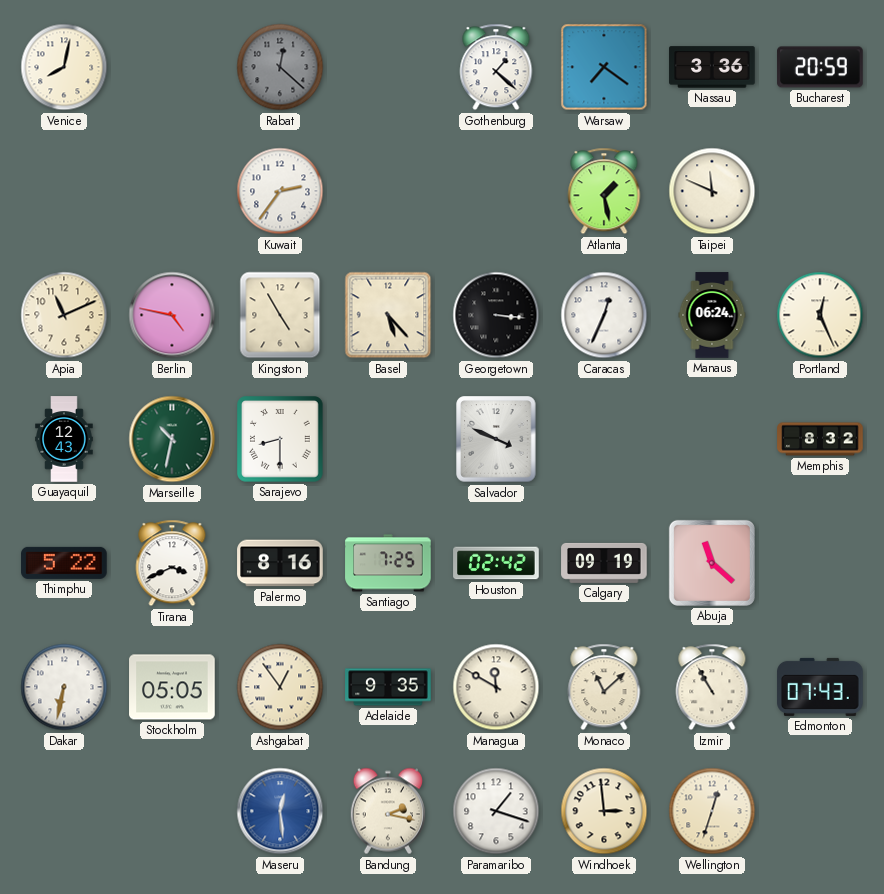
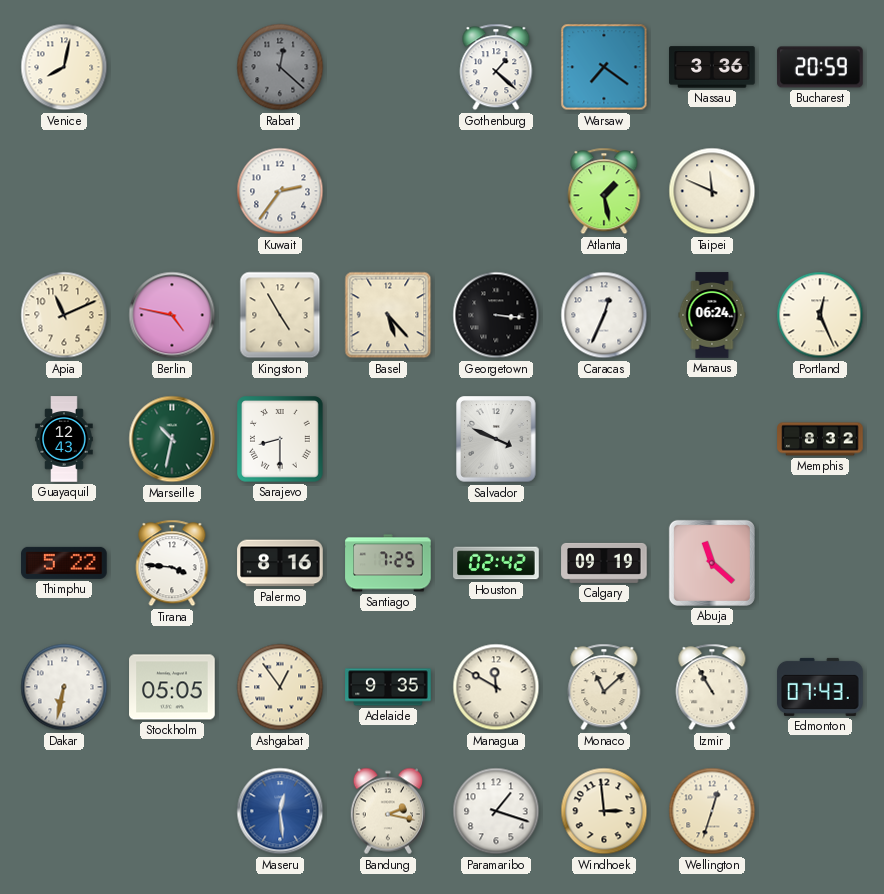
Tirana: 3:41 -> 3:46
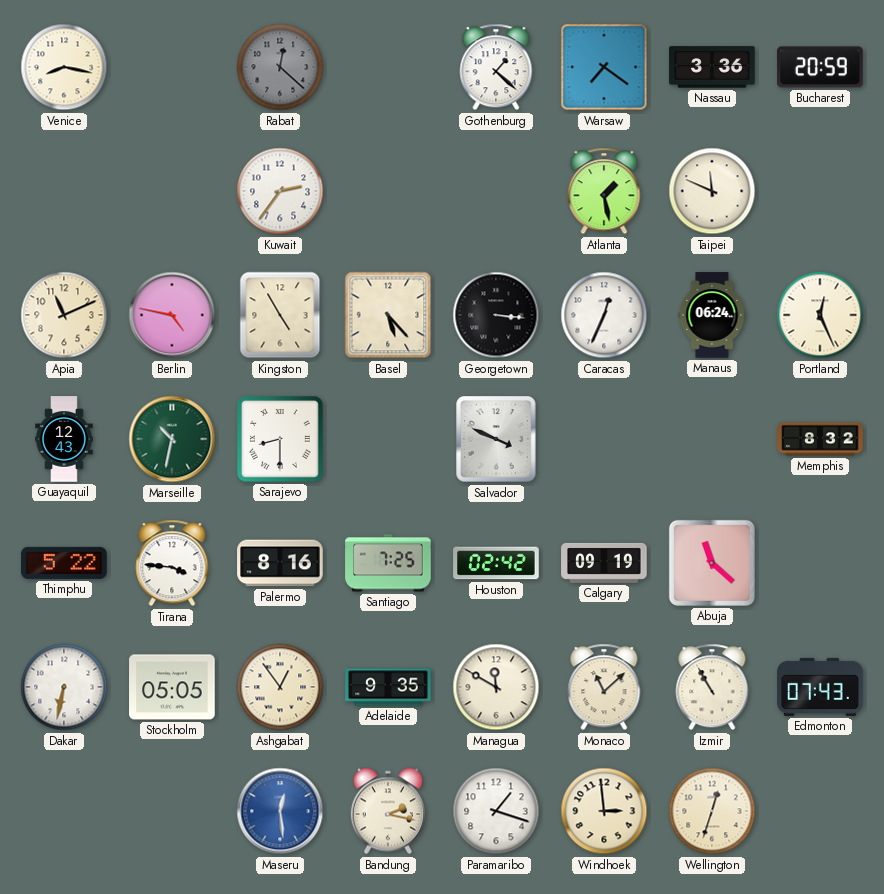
Venice: 8:02 -> 8:17
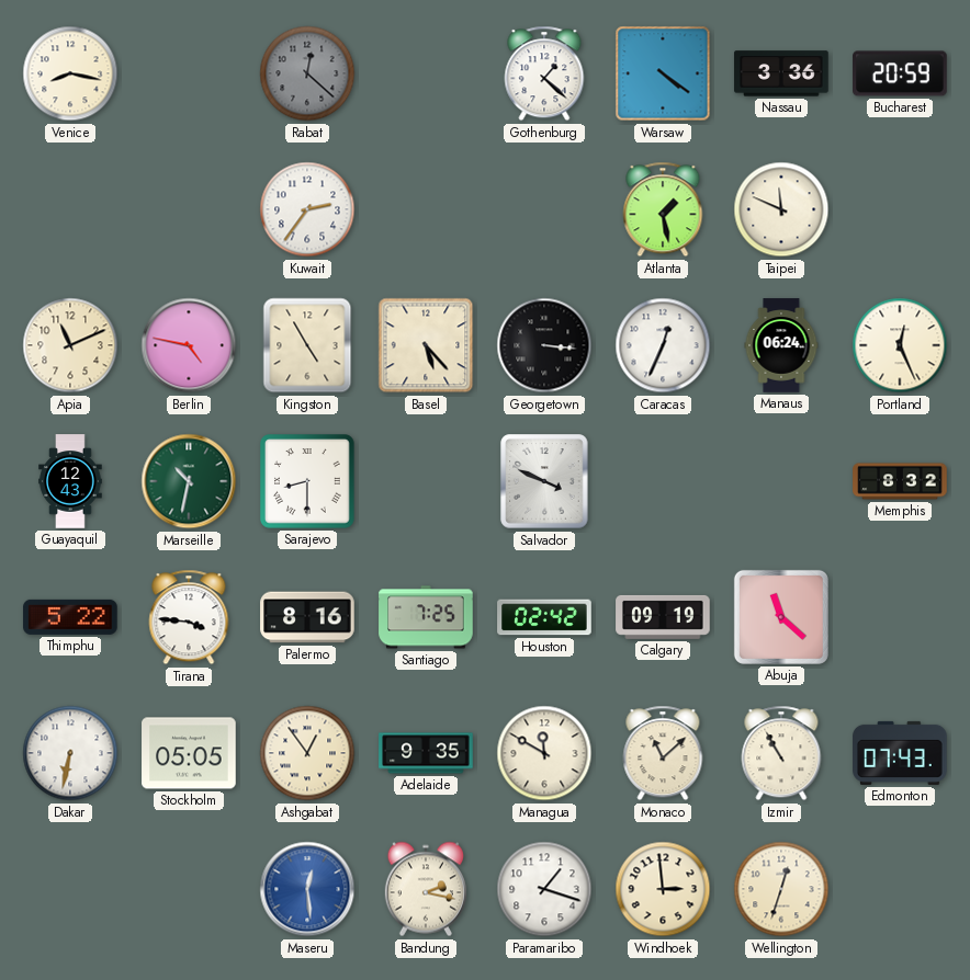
Warsaw: 7:21 -> 4:21
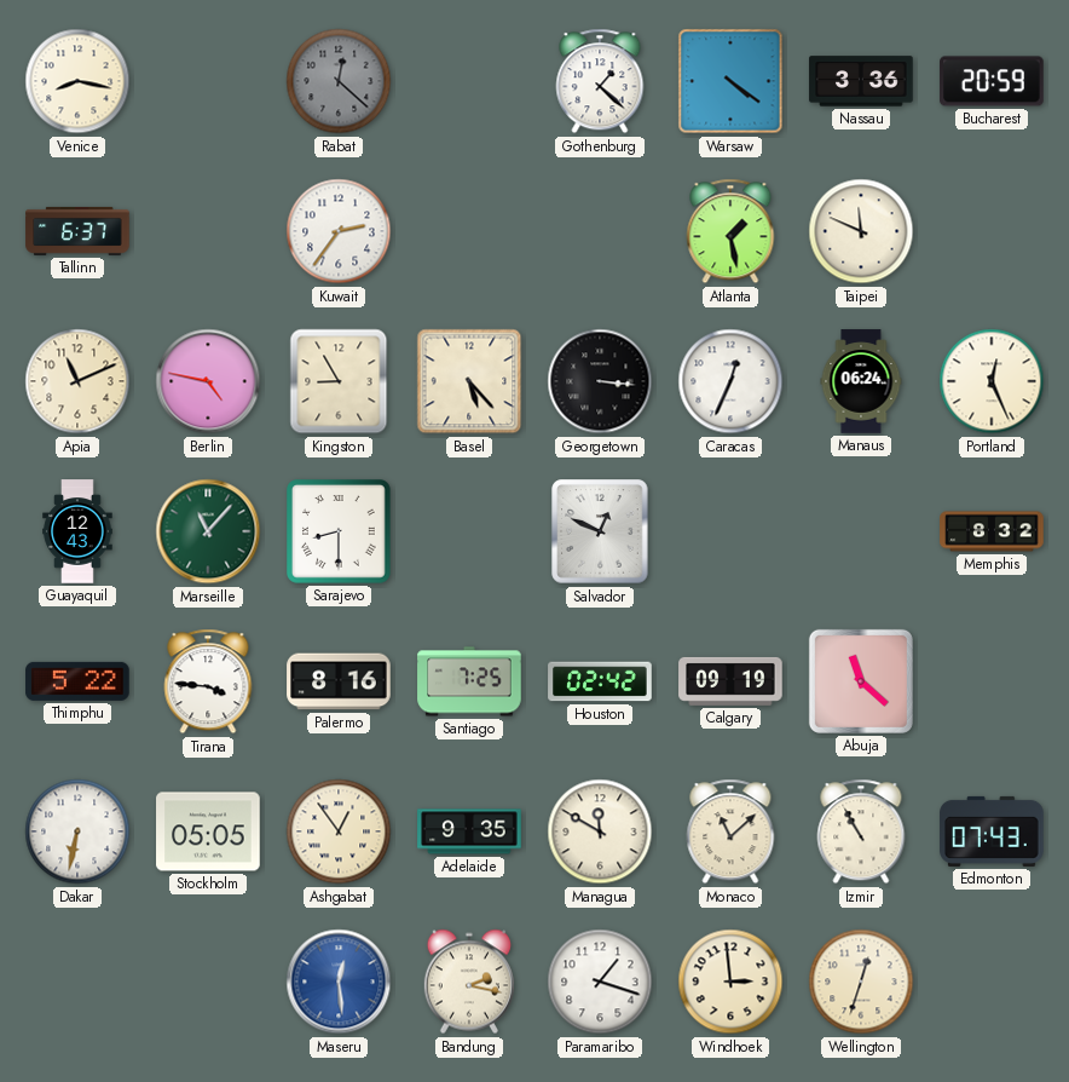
Tallinn: none -> 6:37
Kingston: 4:55 -> 8:55
Marseille: 10:32 -> 11:07
Salvador: 3:49 -> 12:49
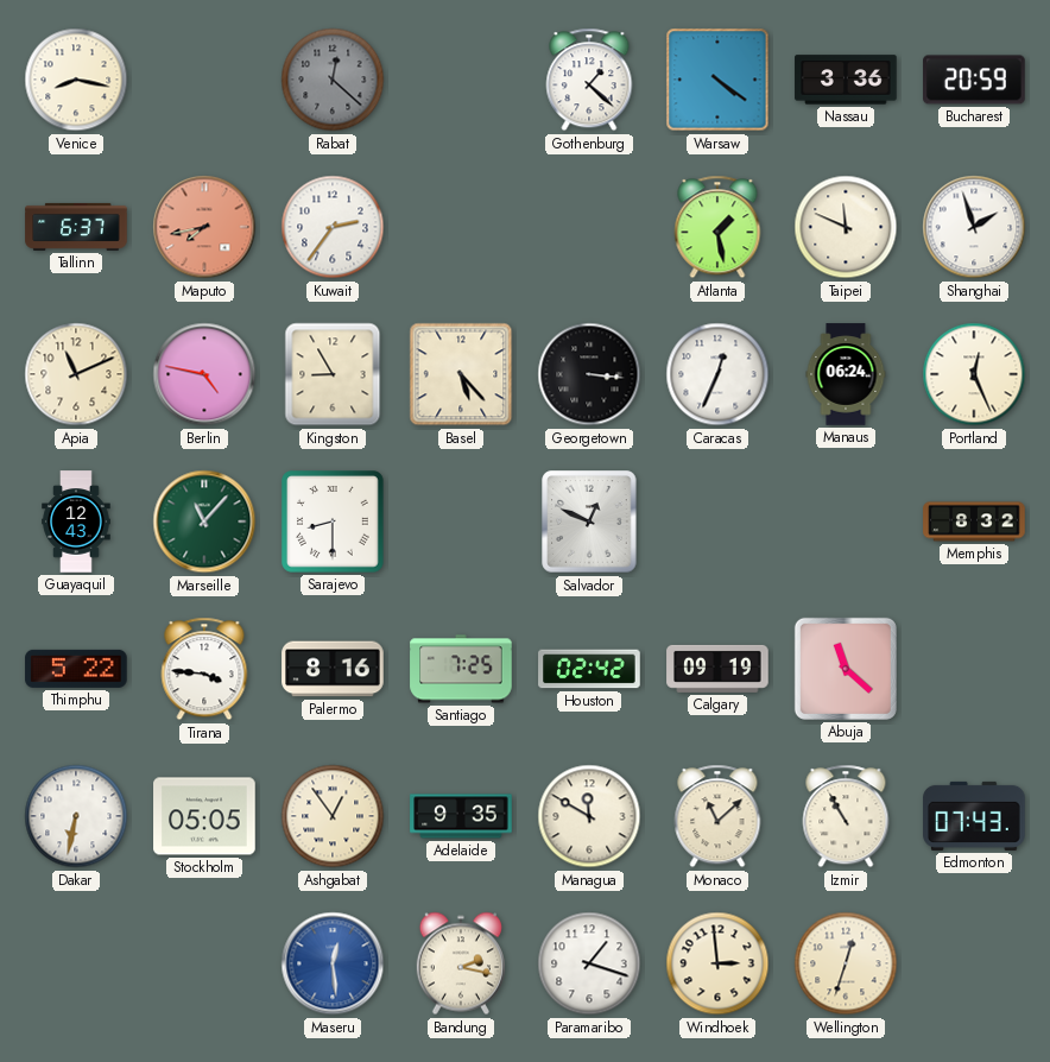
Maputo: none -> 7:43
Shanghai: none -> 1:57
